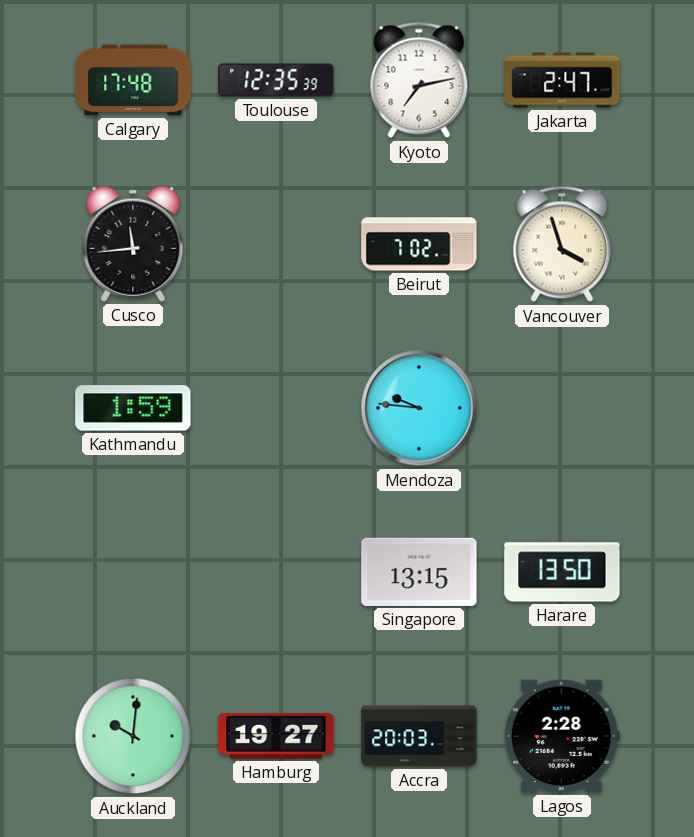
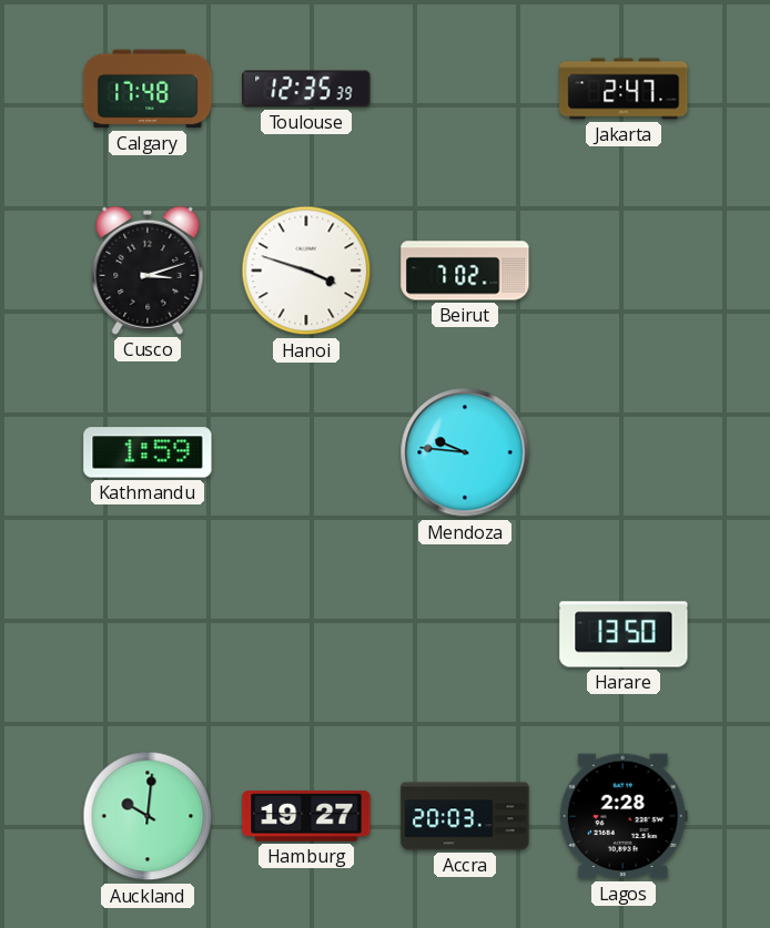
Kyoto: 7:13 -> none
Cusco: 11:44 -> 3:12
Hanoi: none -> 3:48
Vancouver: 3:57 -> none
Singapore: 13:15 -> none
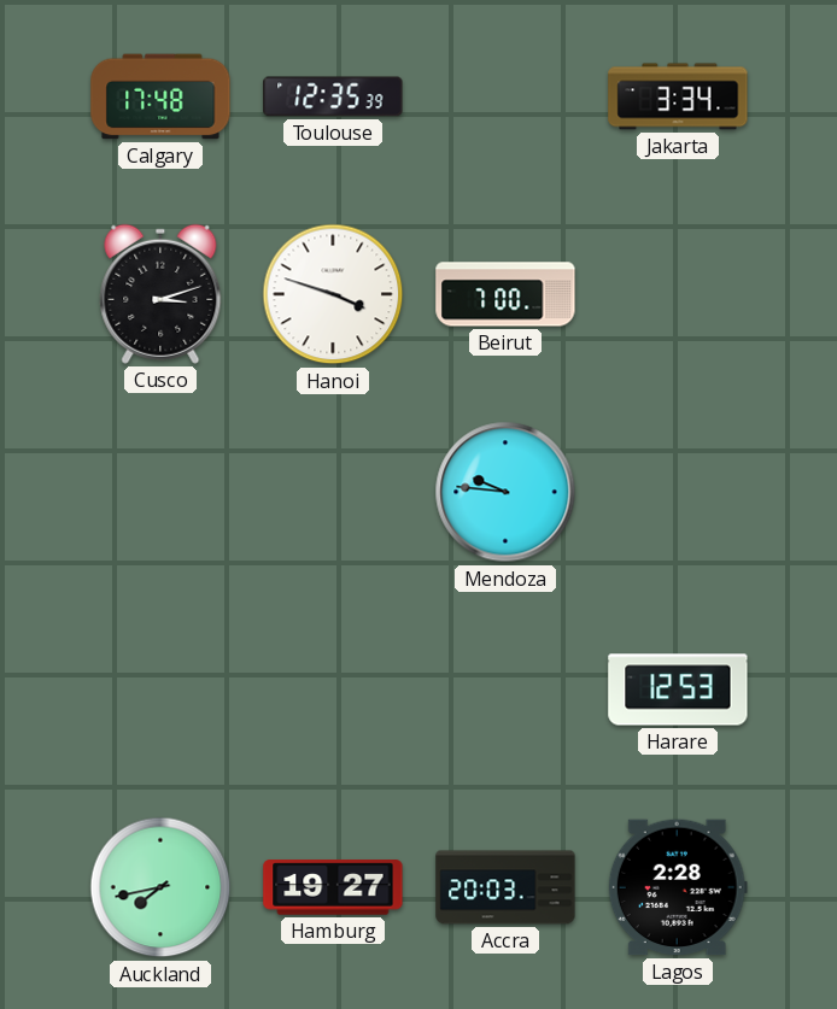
Jakarta: 2:47 -> 3:34
Beirut: 7:02 -> 7:00
Kathmandu: 1:59 -> none
Harare: 13:50 -> 12:53
Auckland: 10:01 -> 7:43
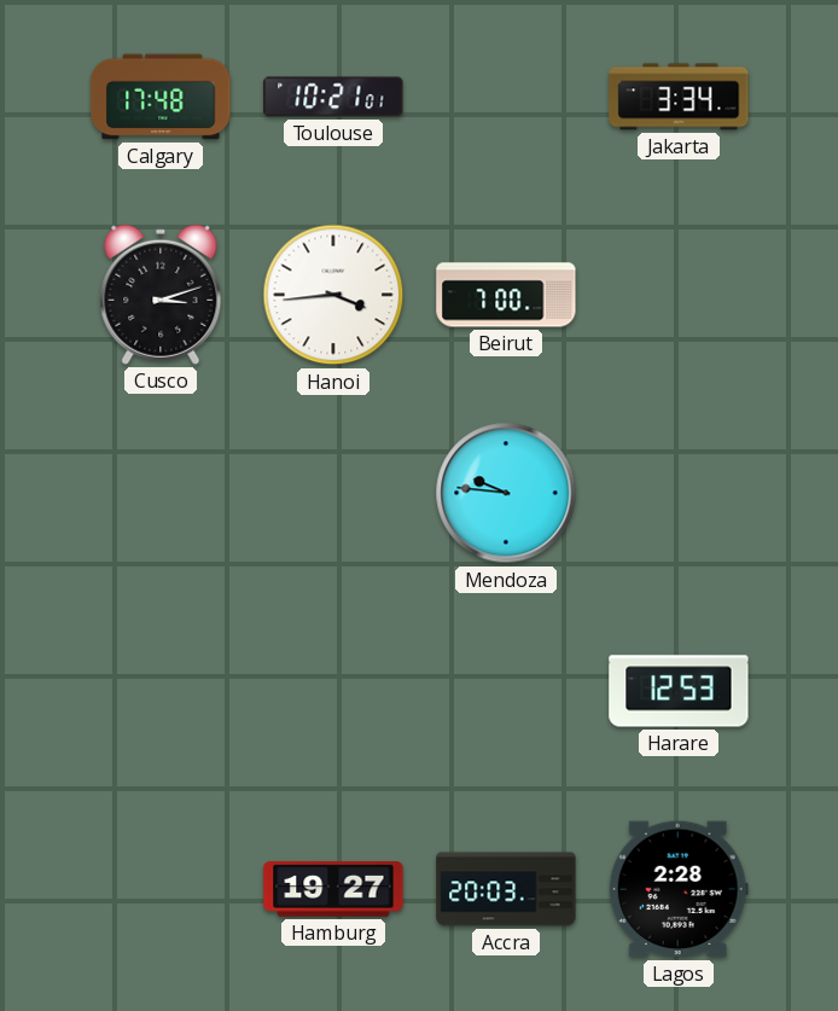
Toulouse: 12:35 -> 10:21
Hanoi: 3:48 -> 3:44
Auckland: 7:43 -> none
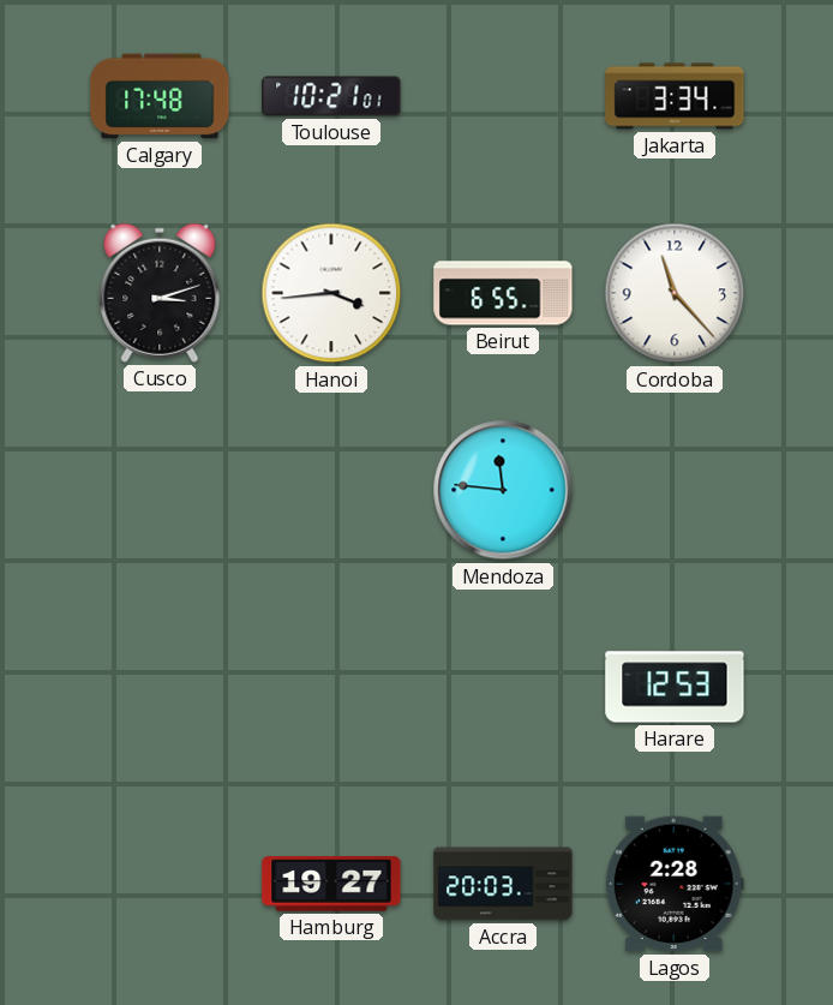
Beirut: 7:00 -> 6:55
Cordoba: none -> 11:23
Mendoza: 9:46 -> 11:46
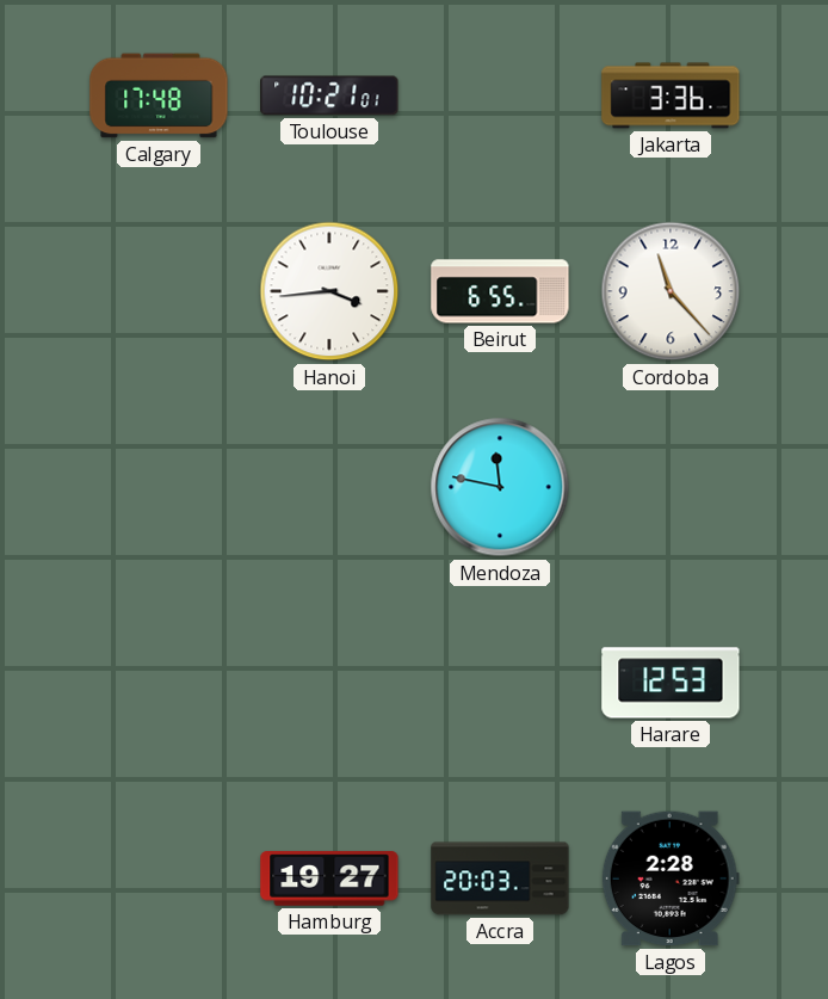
Jakarta: 3:34 -> 3:36
Cusco: 3:12 -> none
Mendoza: 11:46 -> 11:47
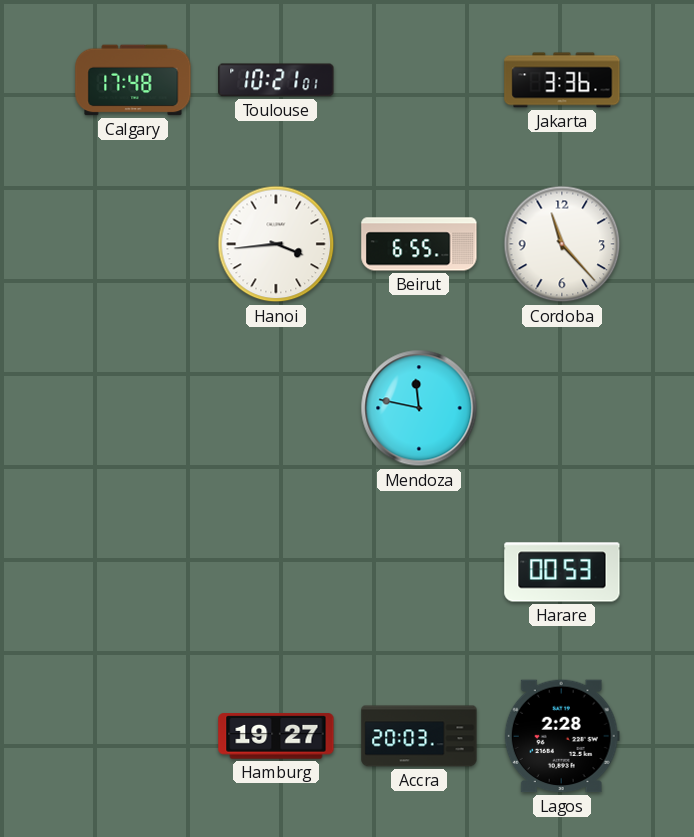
Harare: 12:53 -> 00:53
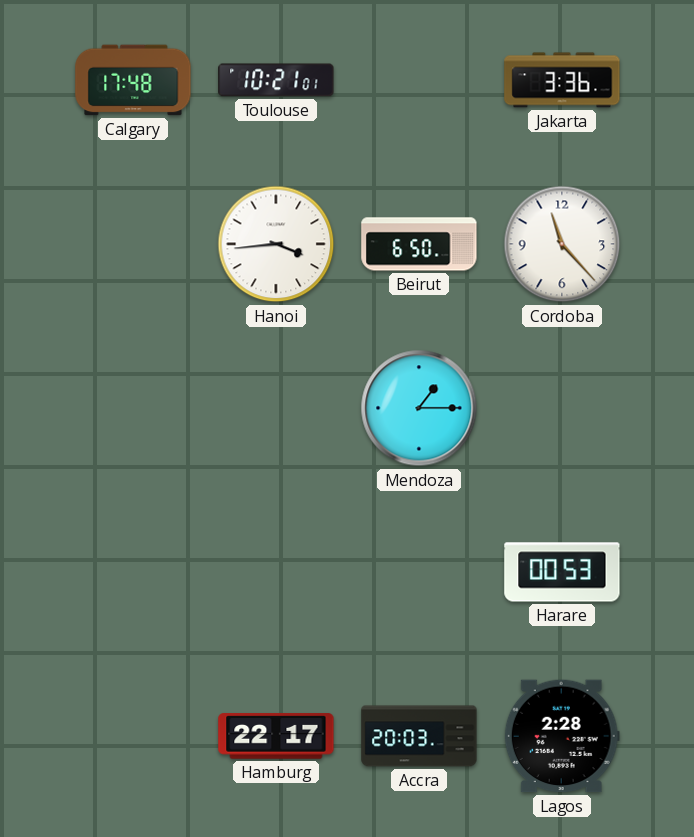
Beirut: 6:55 -> 6:50
Mendoza: 11:47 -> 1:15
Hamburg: 19:27 -> 22:17
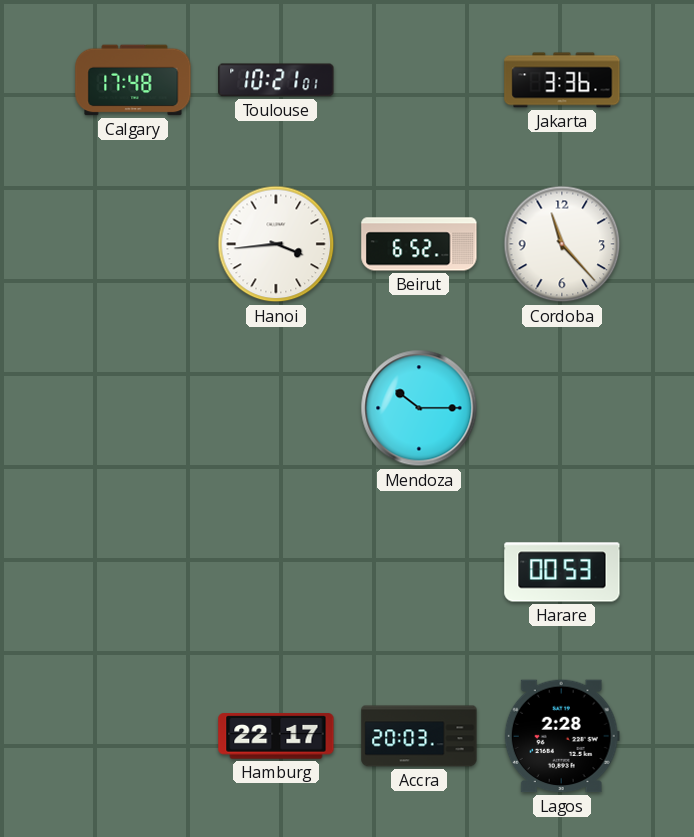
Beirut: 6:50 -> 6:52
Mendoza: 1:15 -> 10:15
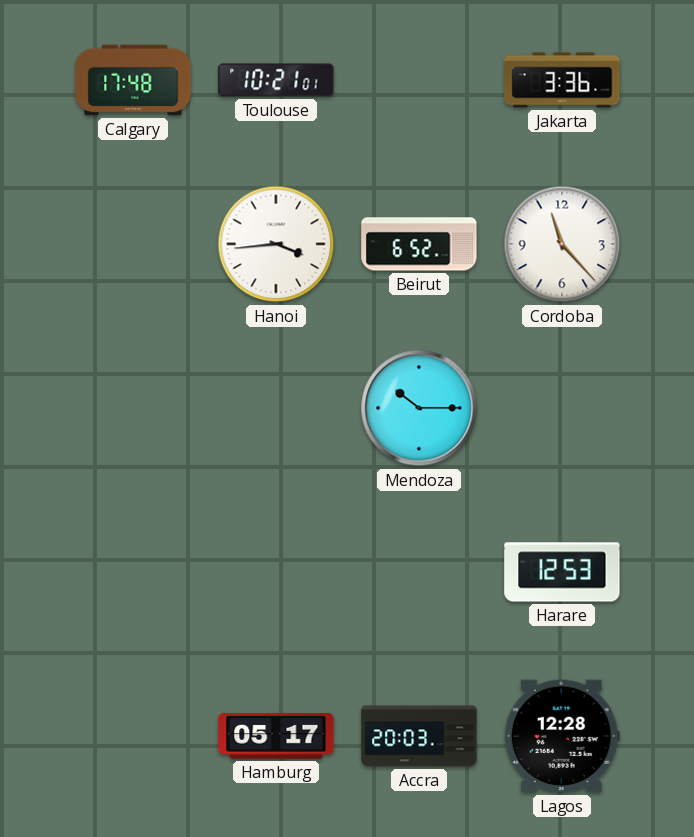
Harare: 00:53 -> 12:53
Hamburg: 22:17 -> 05:17
Lagos: 2:28 -> 12:28
